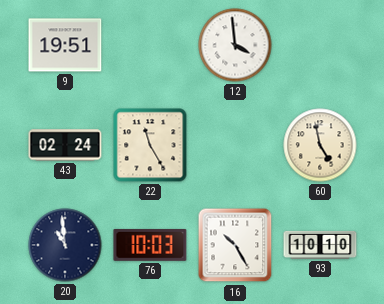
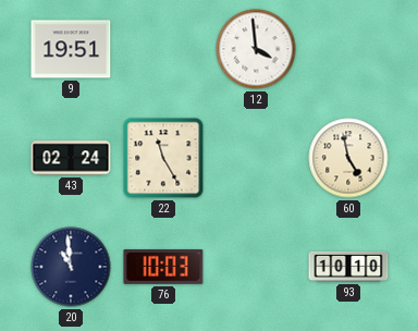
16: 10:25 -> none
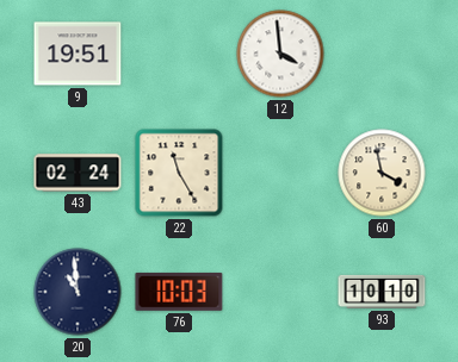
60: 4:58 -> 3:58
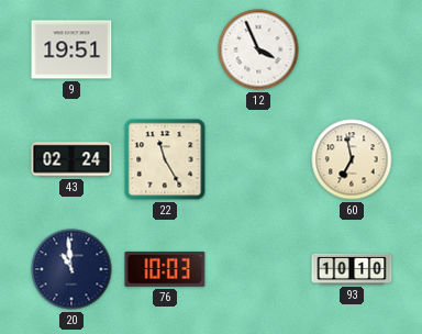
12: 3:59 -> 3:56
60: 3:58 -> 6:58
